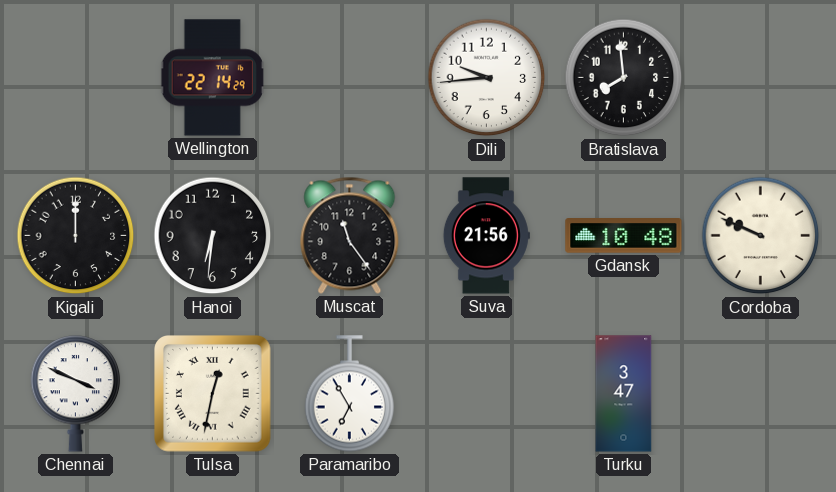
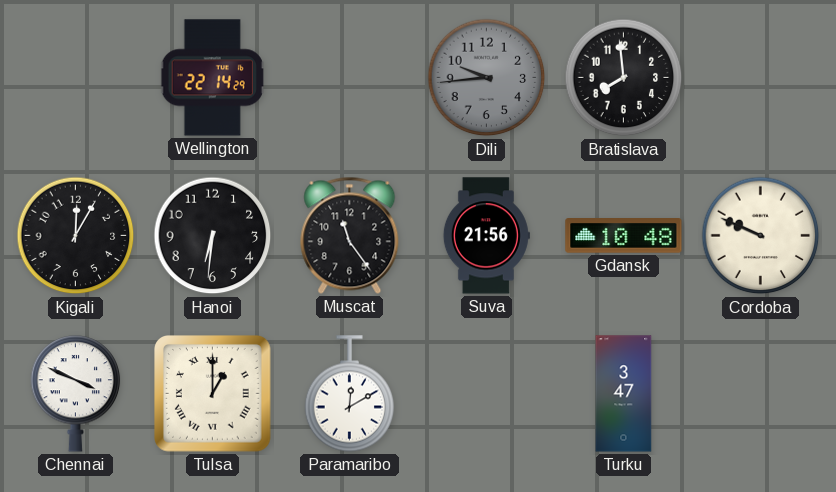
Dili dial: white -> grey
Kigali: 12:00 -> 12:05
Tulsa: 12:32 -> 1:00
Paramaribo: 6:55 -> 12:10
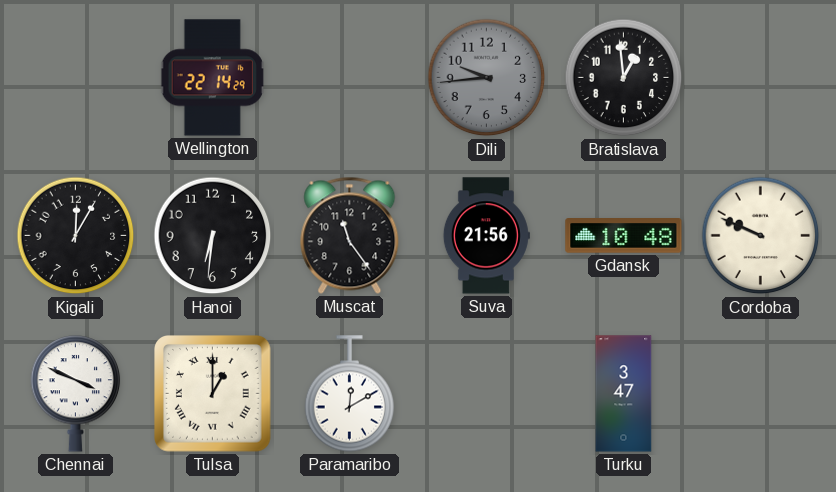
Bratislava: 7:59 -> 12:59
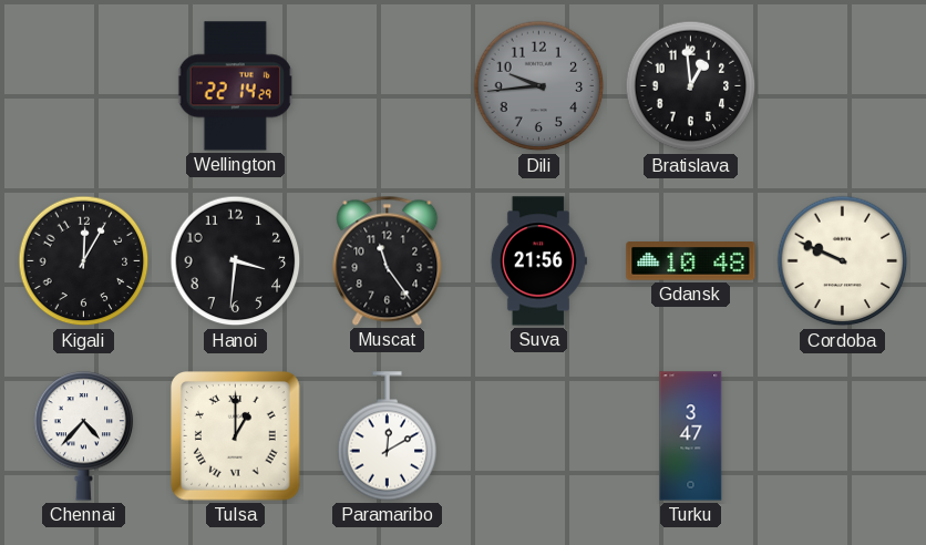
Hanoi: 6:31 -> 3:31
Chennai: 3:49 -> 4:37
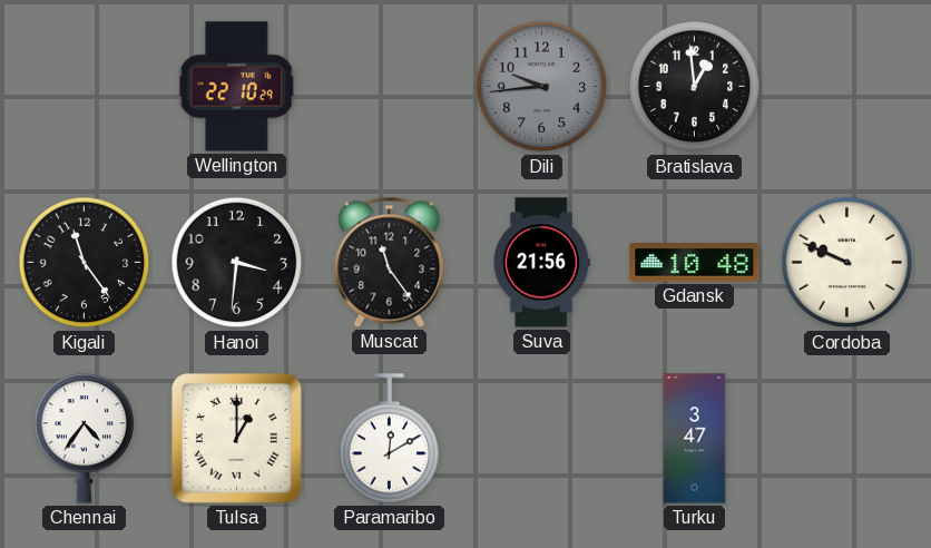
Wellington: 22:14 -> 22:10
Kigali: 12:05 -> 11:24
Chennai: 4:37 -> 4:36
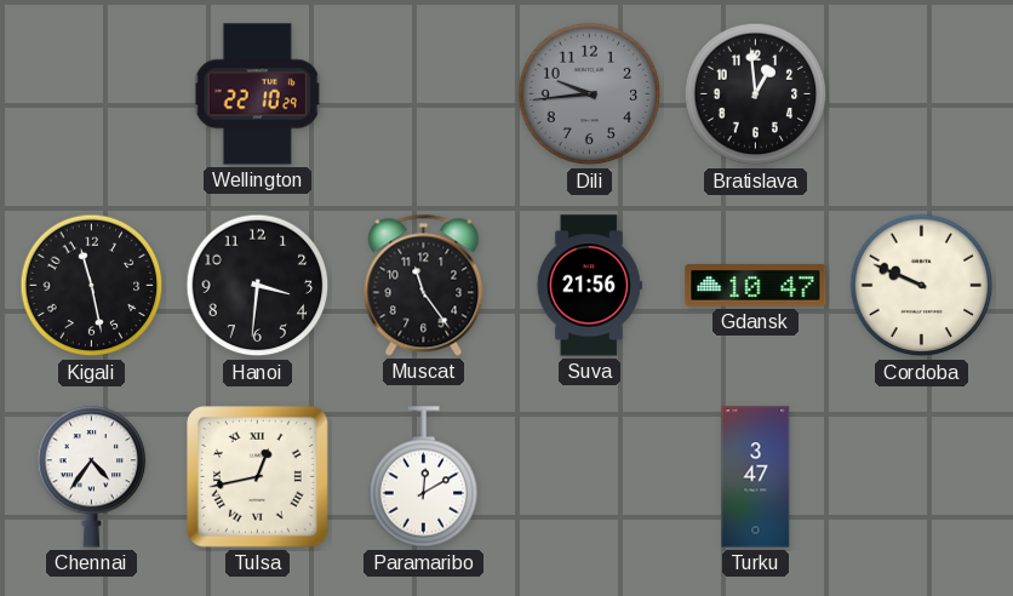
Kigali: 11:24 -> 11:28
Gdansk: 10:48 -> 10:47
Tulsa: 1:00 -> 12:43
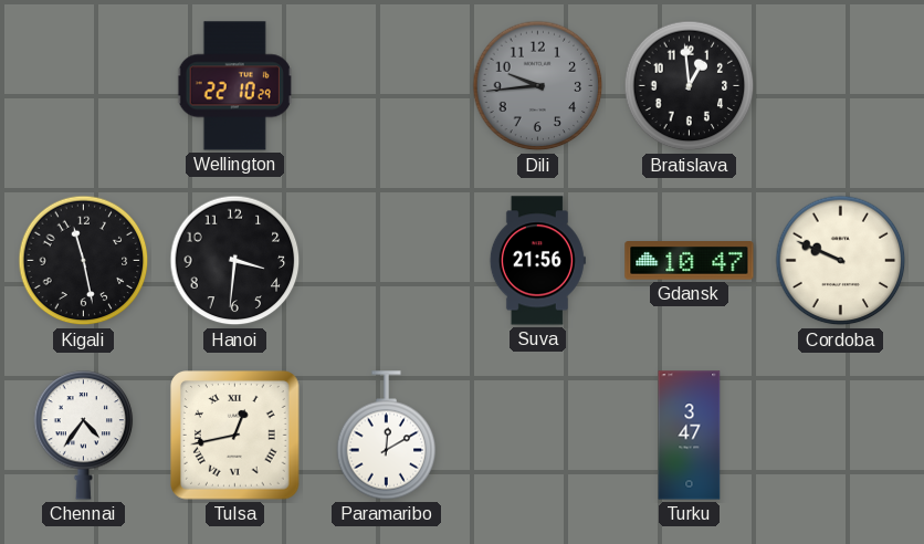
Muscat: 11:24 -> none
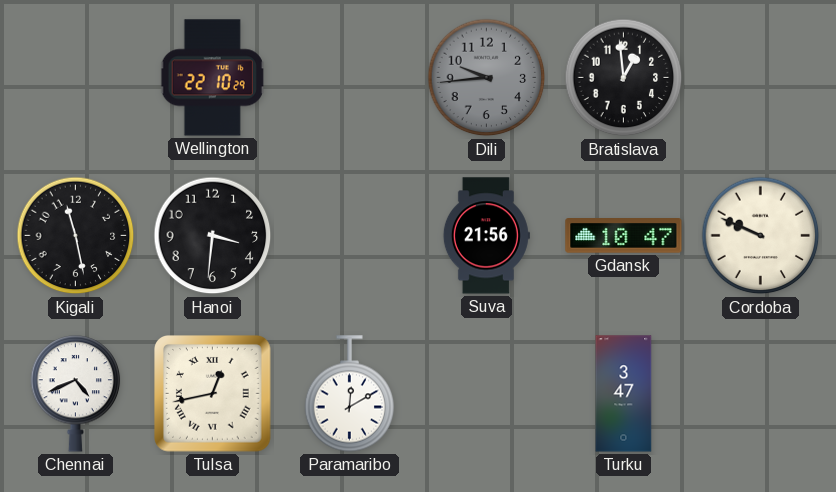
Chennai: 4:36 -> 4:41
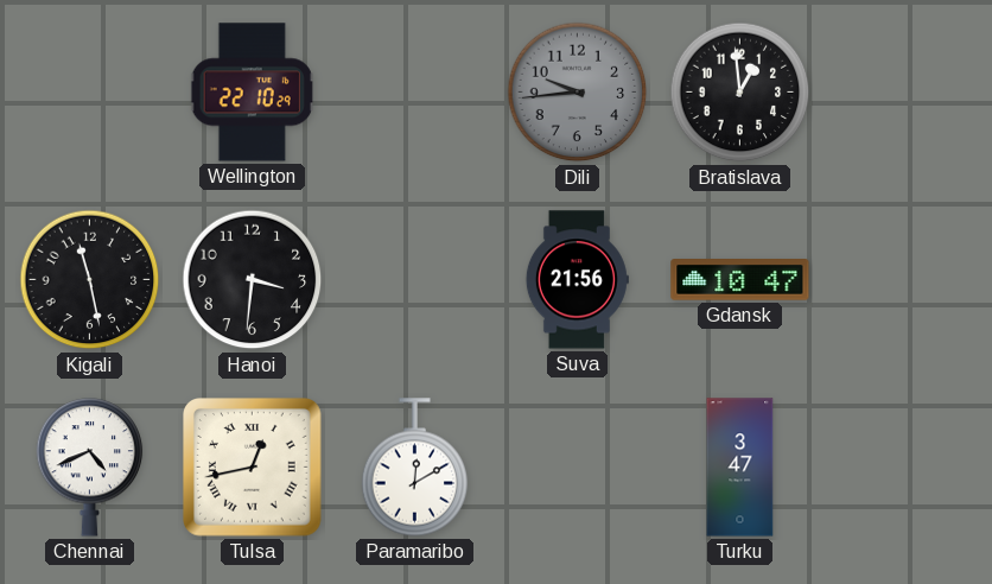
Cordoba: 9:49 -> none
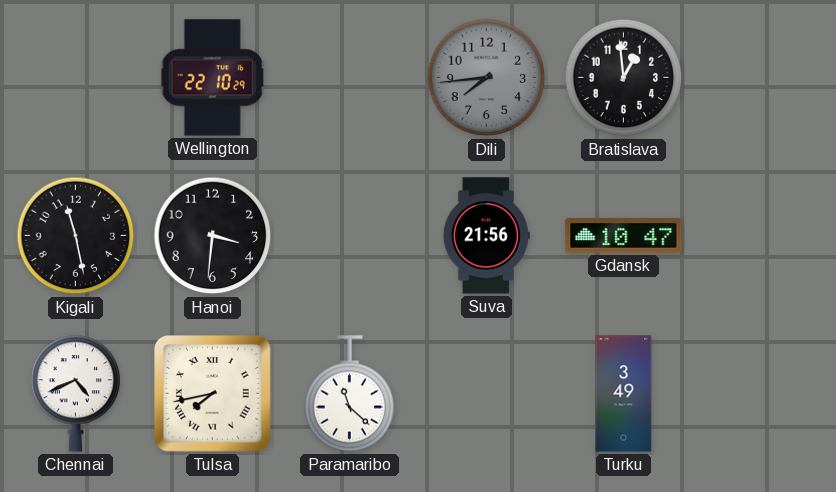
Dili: 9:44 -> 7:44
Tulsa: 12:43 -> 7:43
Paramaribo: 12:10 -> 11:22
Turku: 3:47 -> 3:49
